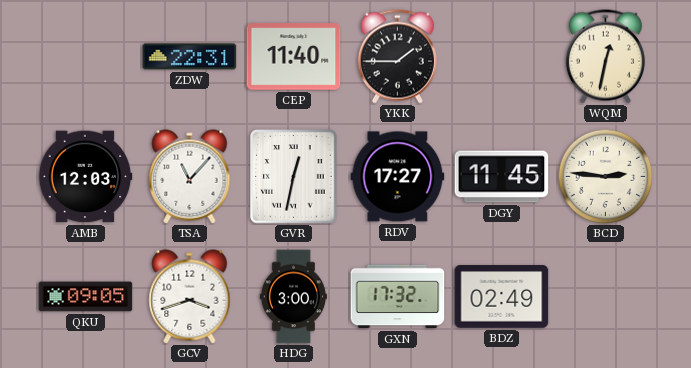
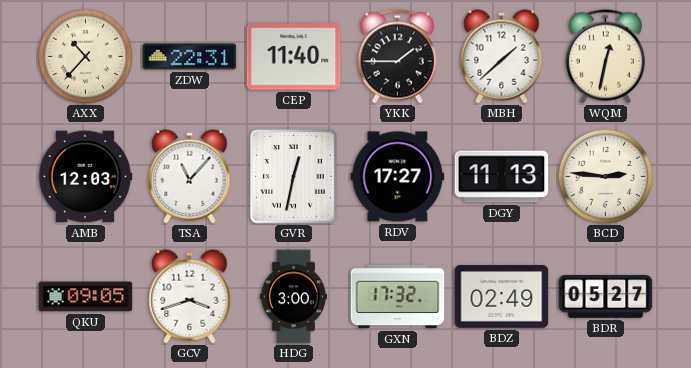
AXX: none -> 10:37
MBH: none -> 1:38
DGY: 11:45 -> 11:13
BDR: none -> 05:27
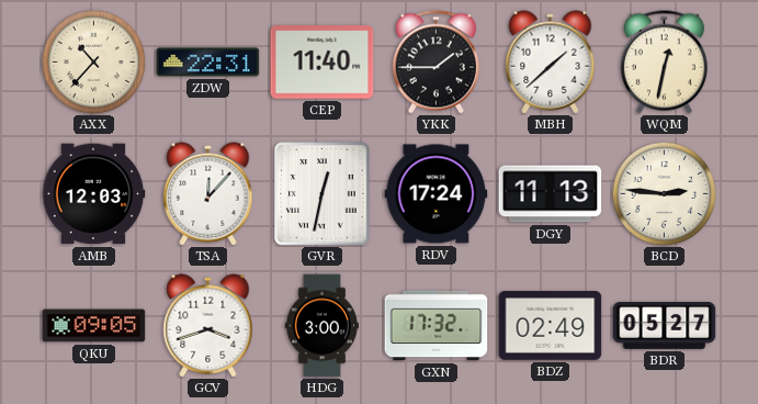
TSA: 11:07 -> 12:07
RDV: 17:27 -> 17:24
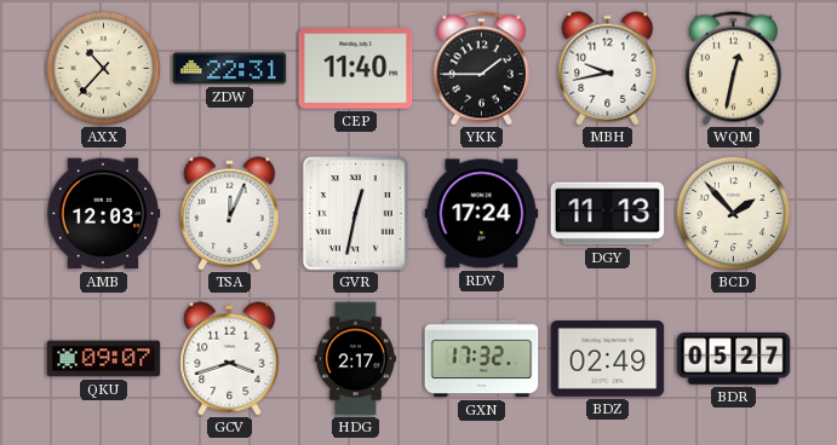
MBH: 1:38 -> 9:43
TSA: 12:07 -> 12:04
BCD: 2:46 -> 1:53
QKU: 09:05 -> 09:07
HDG: 3:00 -> 2:17
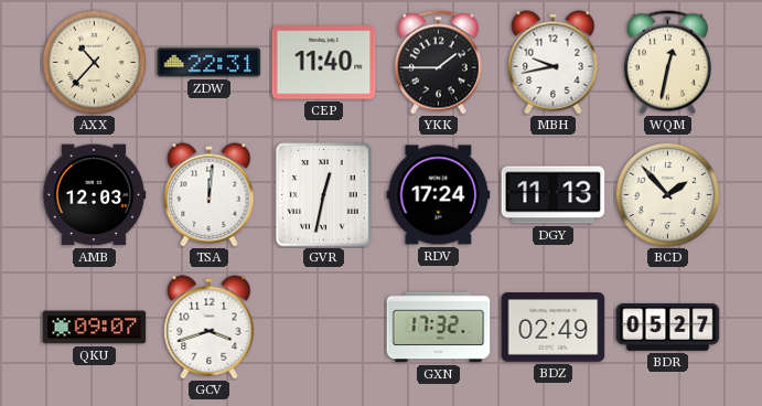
TSA: 12:04 -> 12:01
HDG: 2:17 -> none
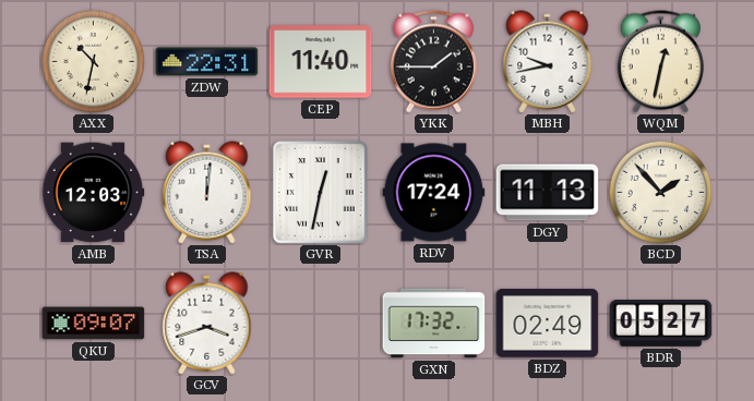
AXX: 10:37 -> 10:32
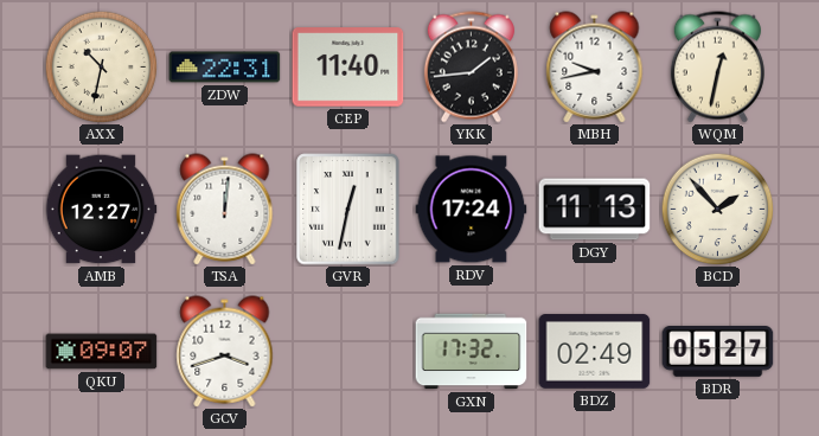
YKK: 1:45 -> 1:44
AMB: 12:03 -> 12:27
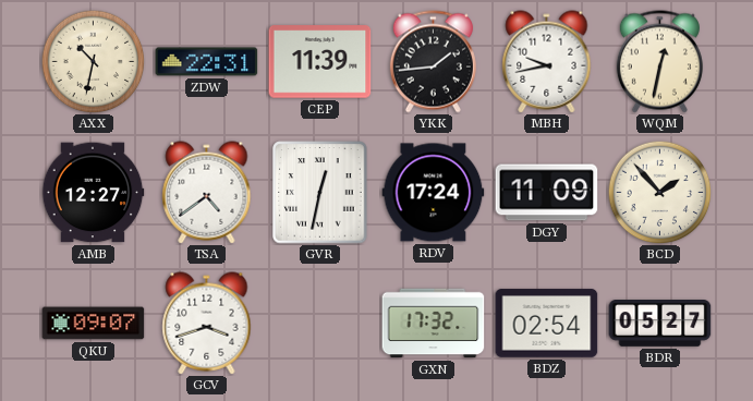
CEP: 11:40 -> 11:39
TSA: 12:01 -> 4:39
DGY: 11:13 -> 11:09
BDZ: 02:49 -> 02:54
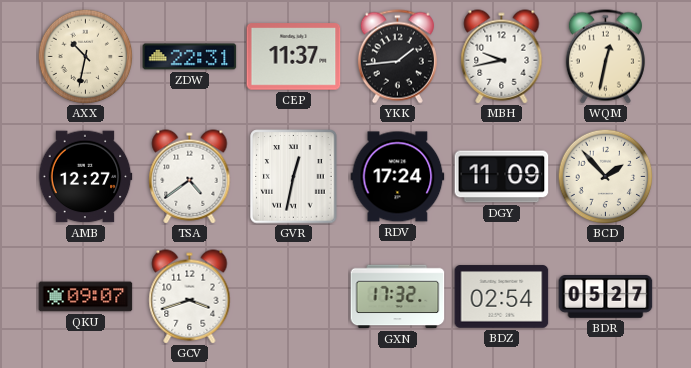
CEP: 11:39 -> 11:37
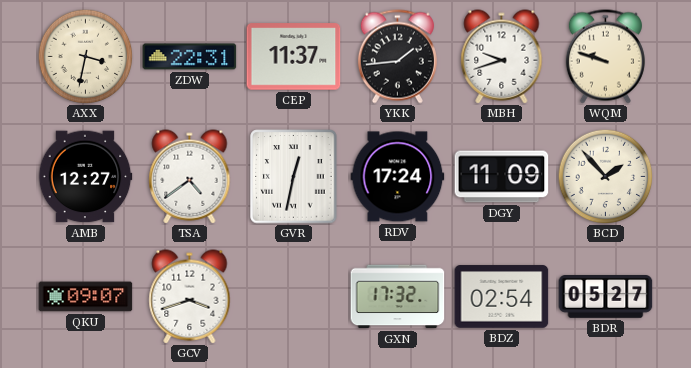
AXX: 10:32 -> 3:32
MBH: 9:43 -> 9:42
WQM: 12:32 -> 9:48
